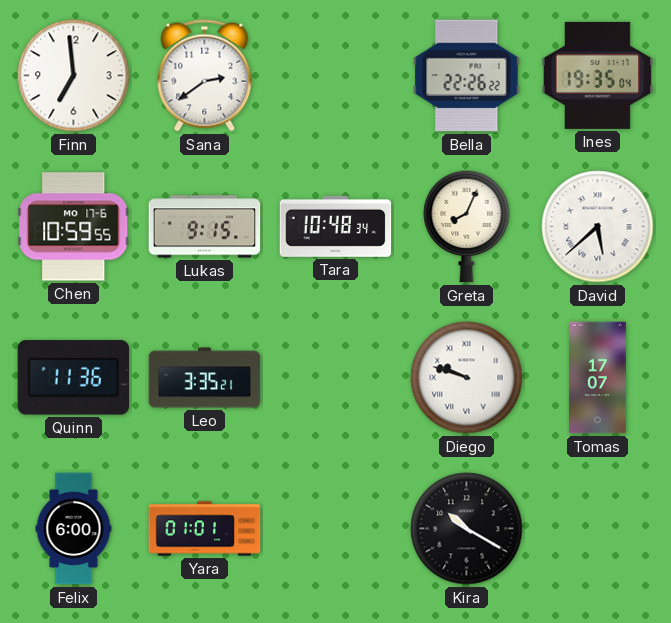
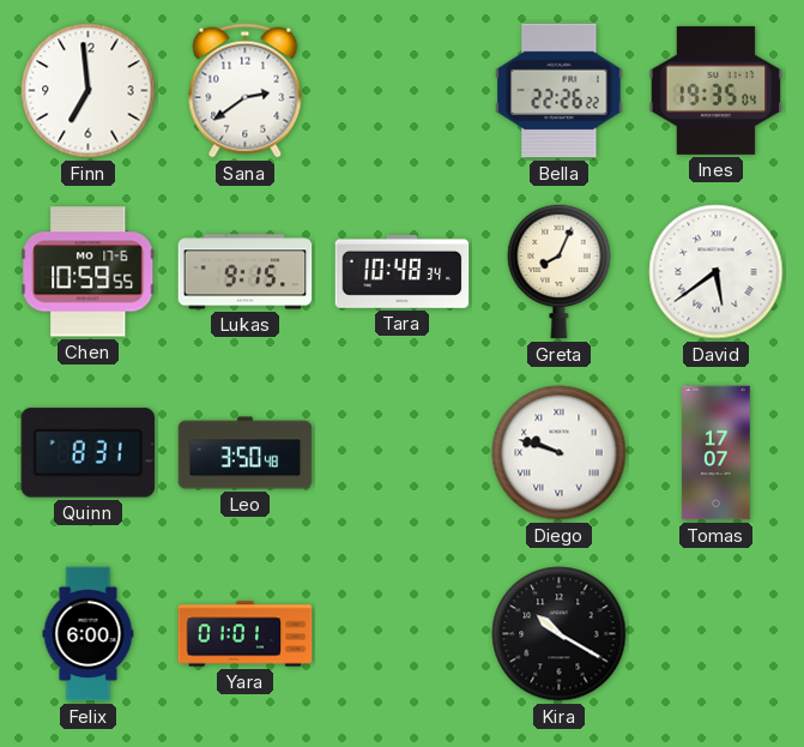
David: 5:38 -> 5:39
Quinn: 11:36 -> 8:31
Leo: 3:35 -> 3:50
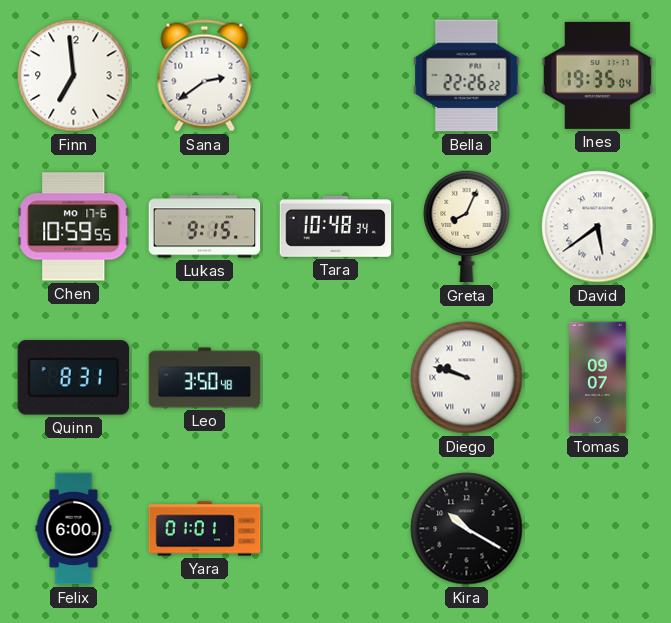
Tomas: 17:07 -> 09:07
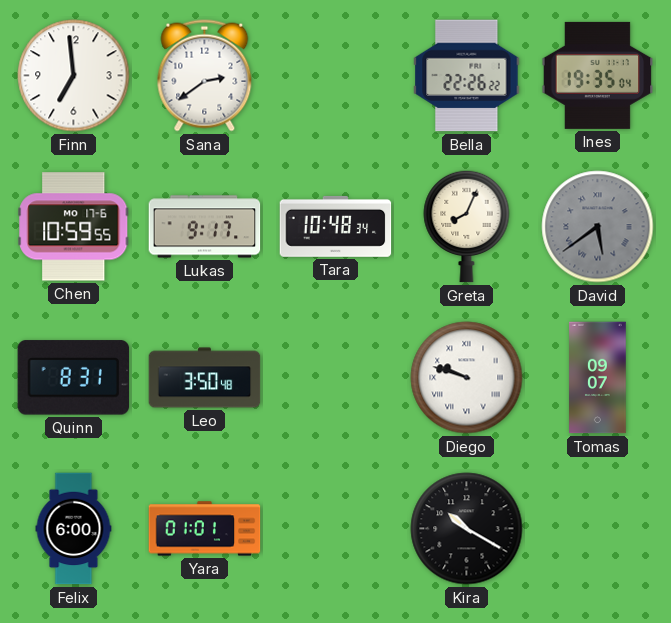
Lukas: 9:15 -> 9:17
David dial: white -> grey
